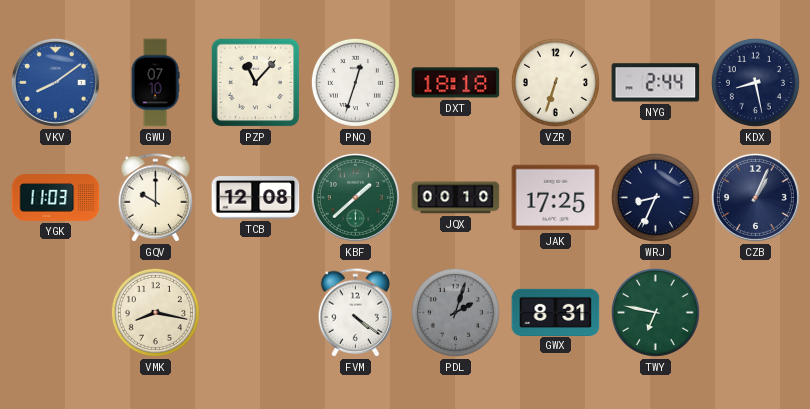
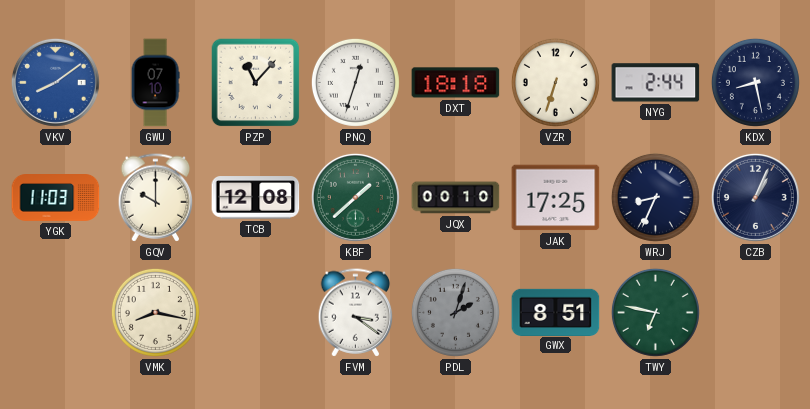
FVM: 4:21 -> 3:21
GWX: 8:31 -> 8:51
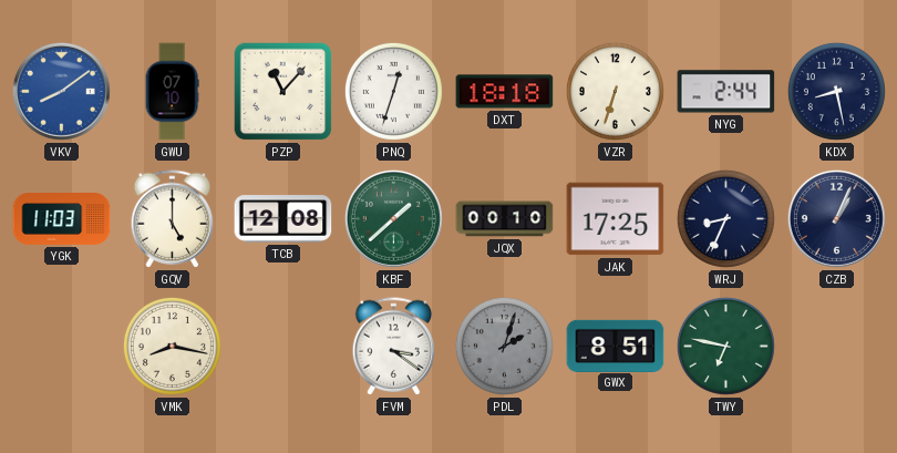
GQV: 10:00 -> 5:00
